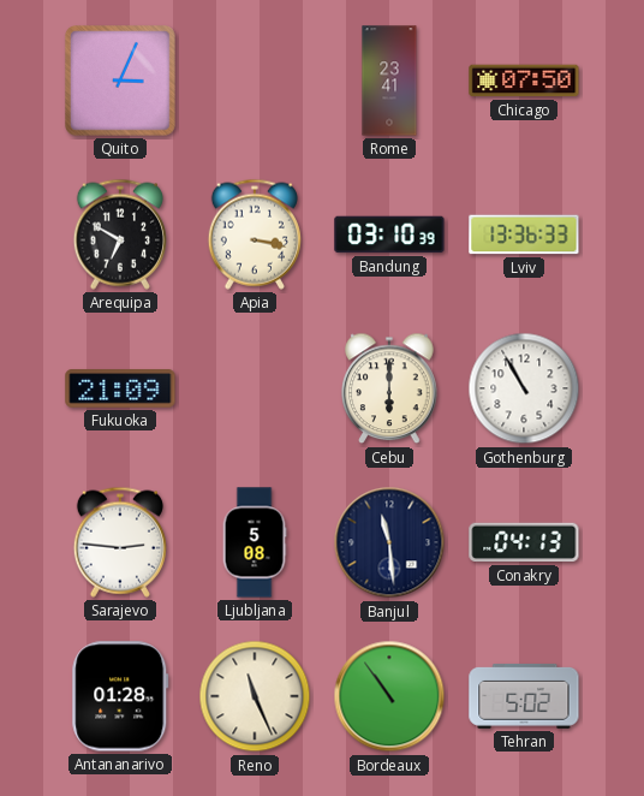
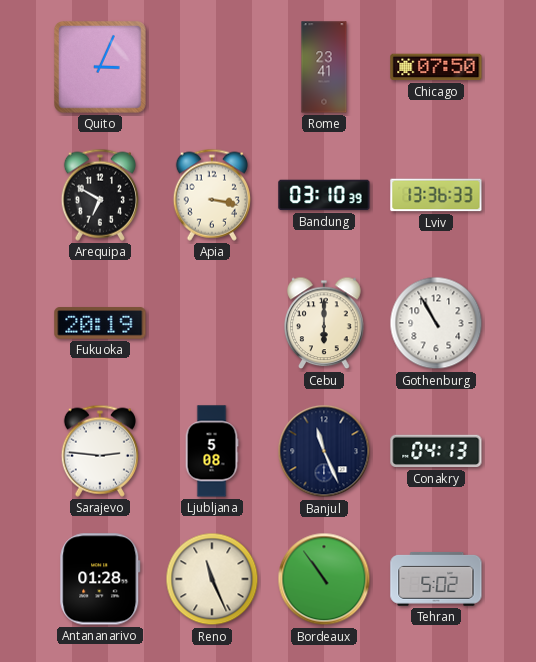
Fukuoka: 21:09 -> 20:19
Banjul: 11:29 -> 11:26
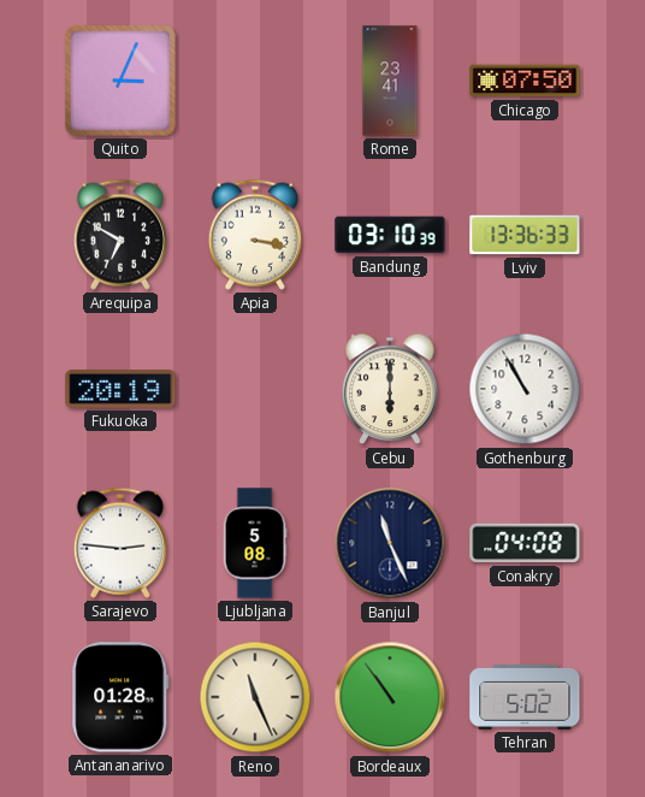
Conakry: 04:13 -> 04:08
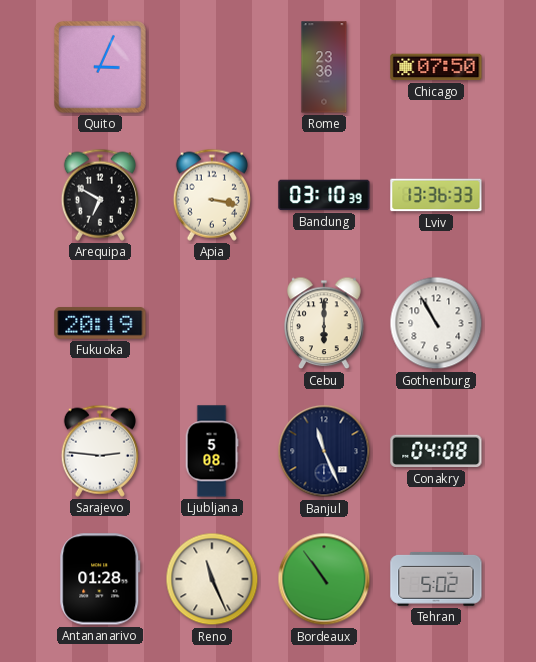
Rome: 23:41 -> 23:36
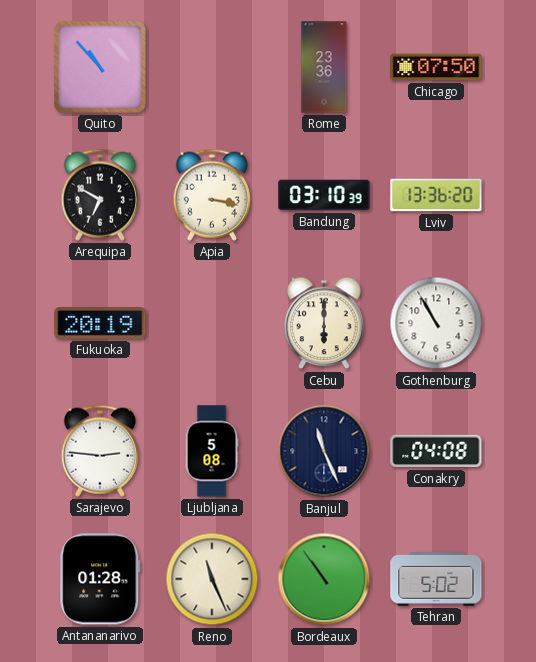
Quito: 3:04 -> 10:53
Lviv: 13:36:33 -> 13:36:20
